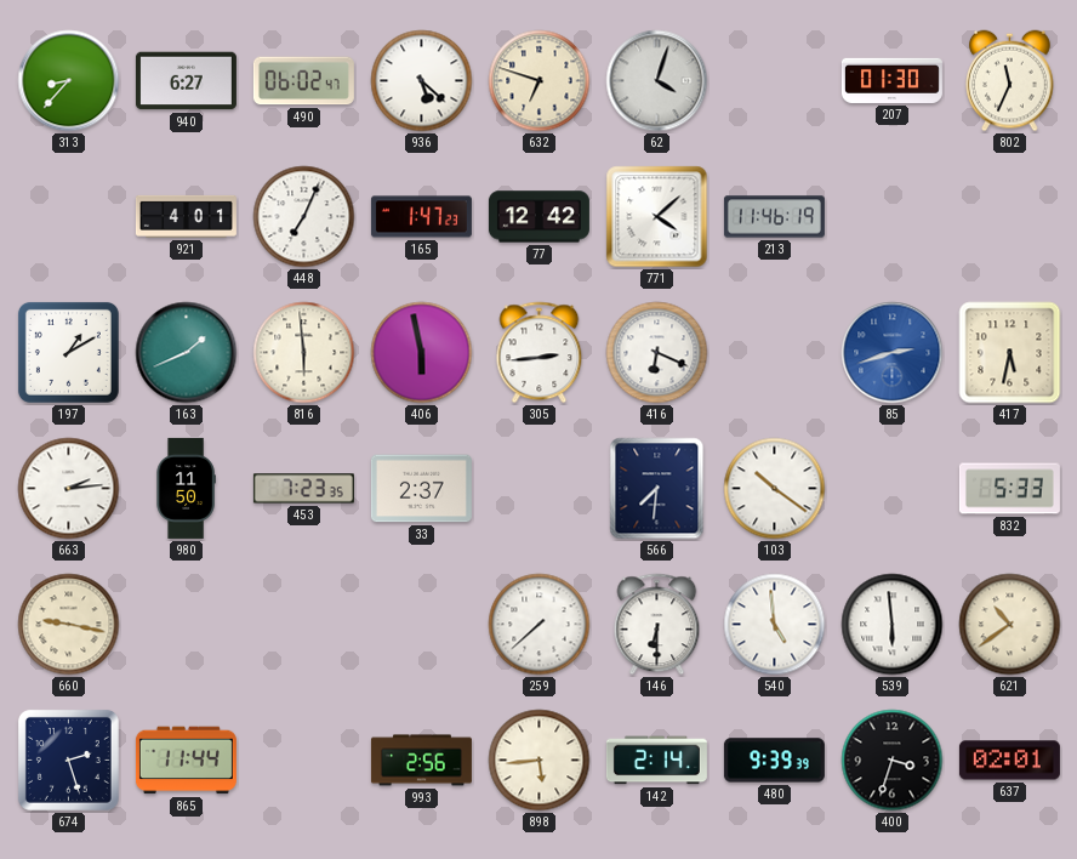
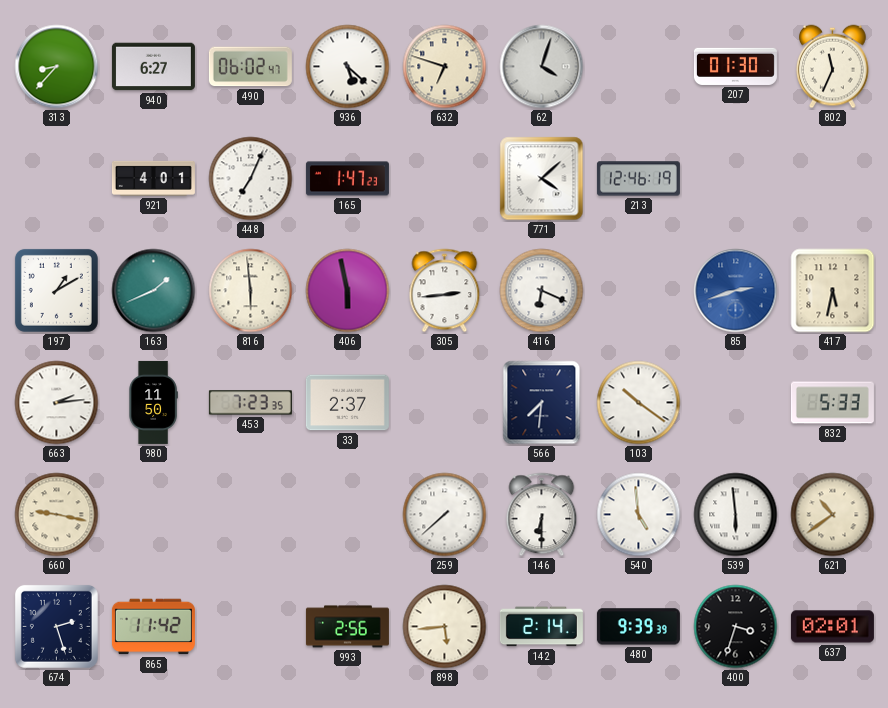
77: 12:42 -> none
213: 11:46 -> 12:46
865: 11:44 -> 11:42
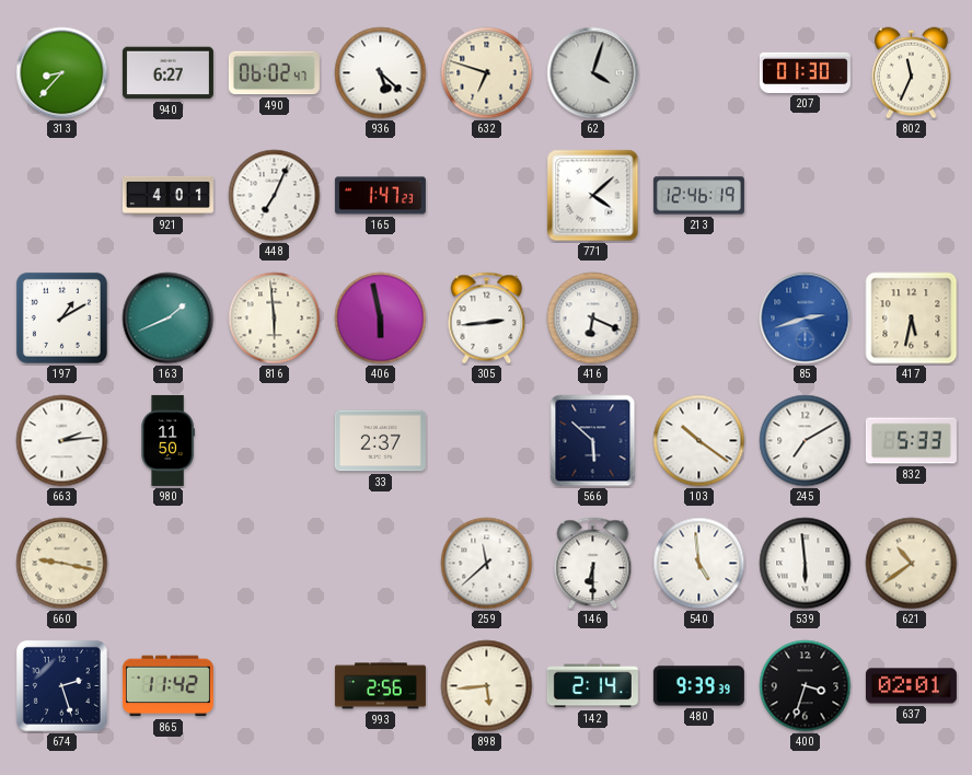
453: 7:23 -> none
566: 7:31 -> 5:52
245: none -> 7:10
259: 7:38 -> 11:38
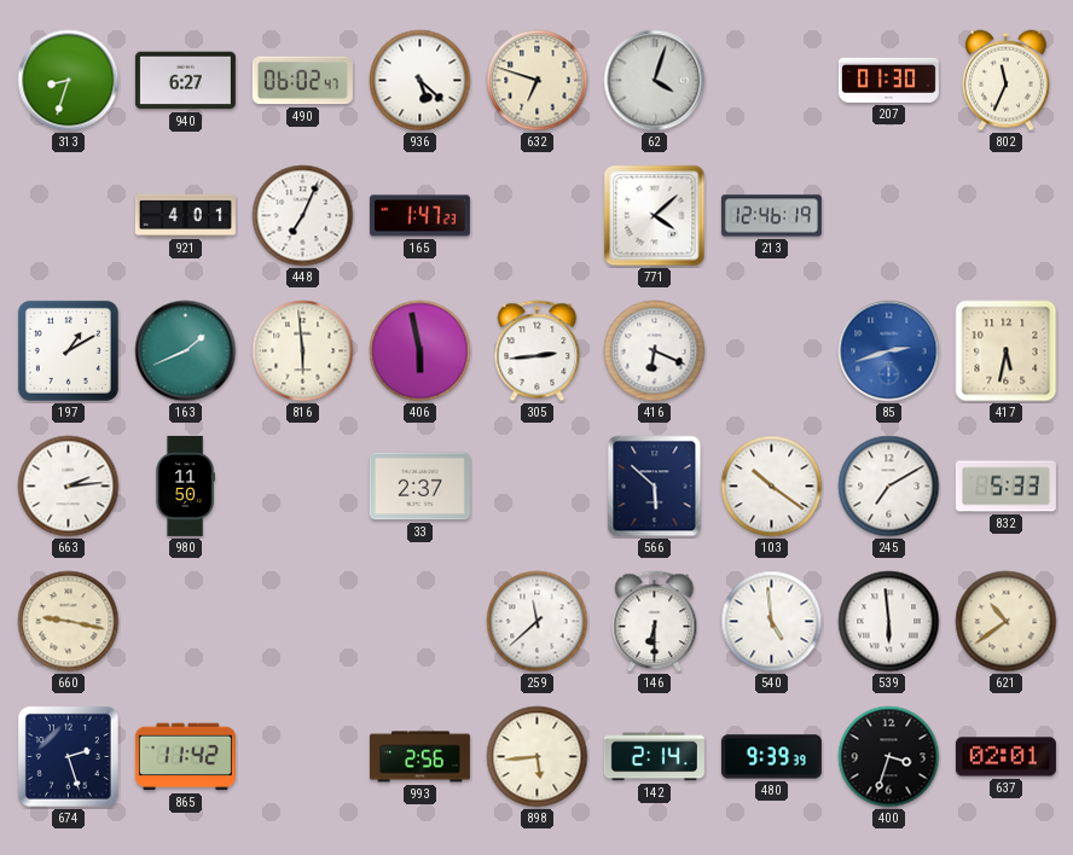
313: 8:37 -> 8:33
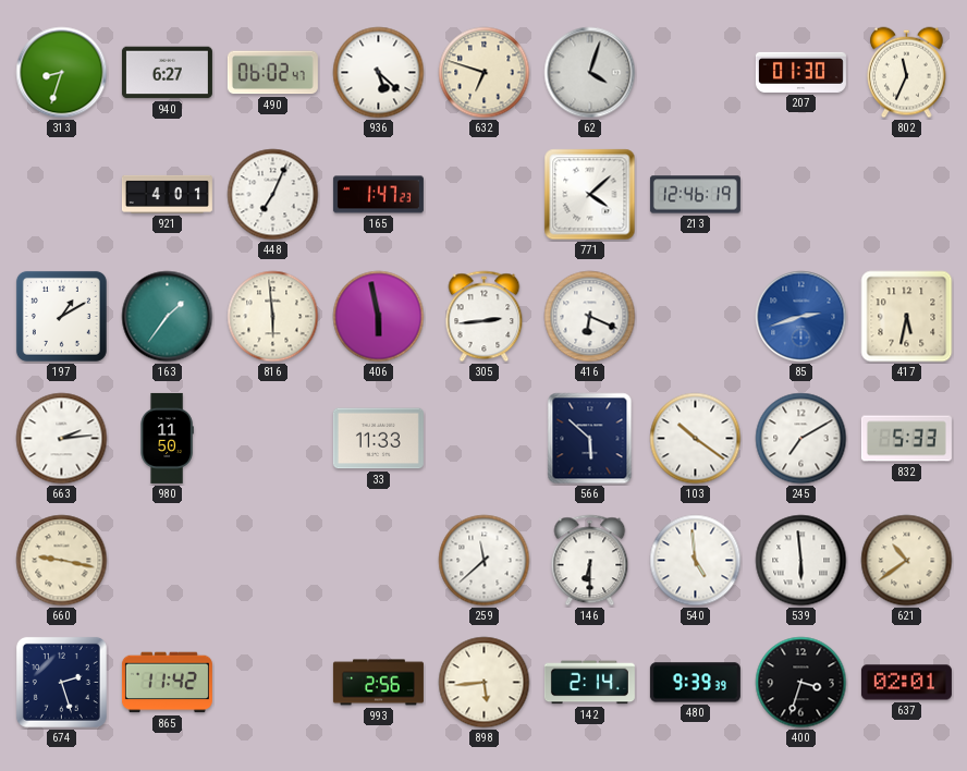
163: 1:41 -> 1:36
33: 2:37 -> 11:33
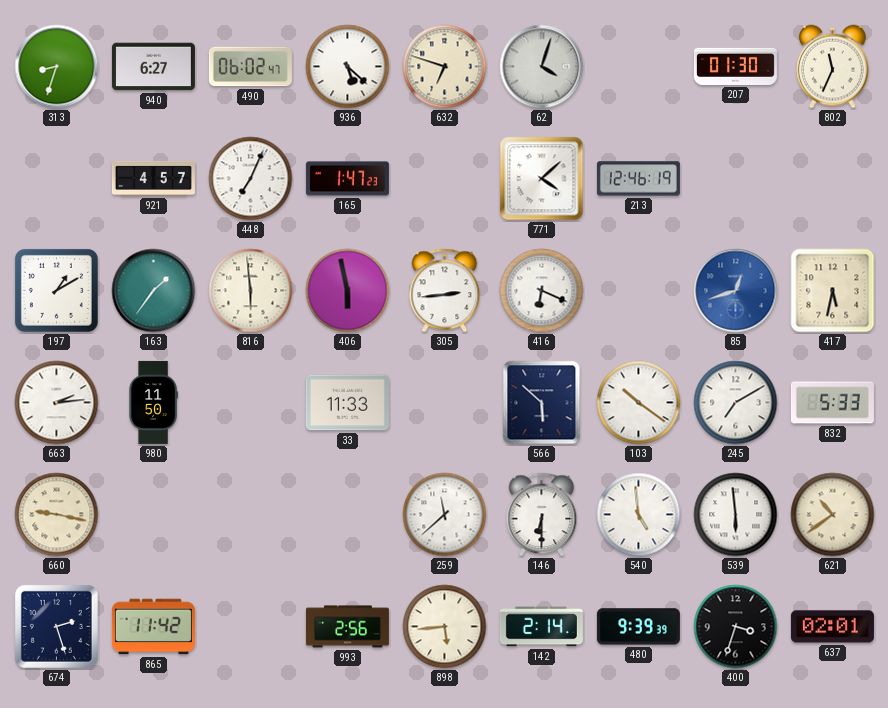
921: 4:01 -> 4:57
85: 2:42 -> 12:42
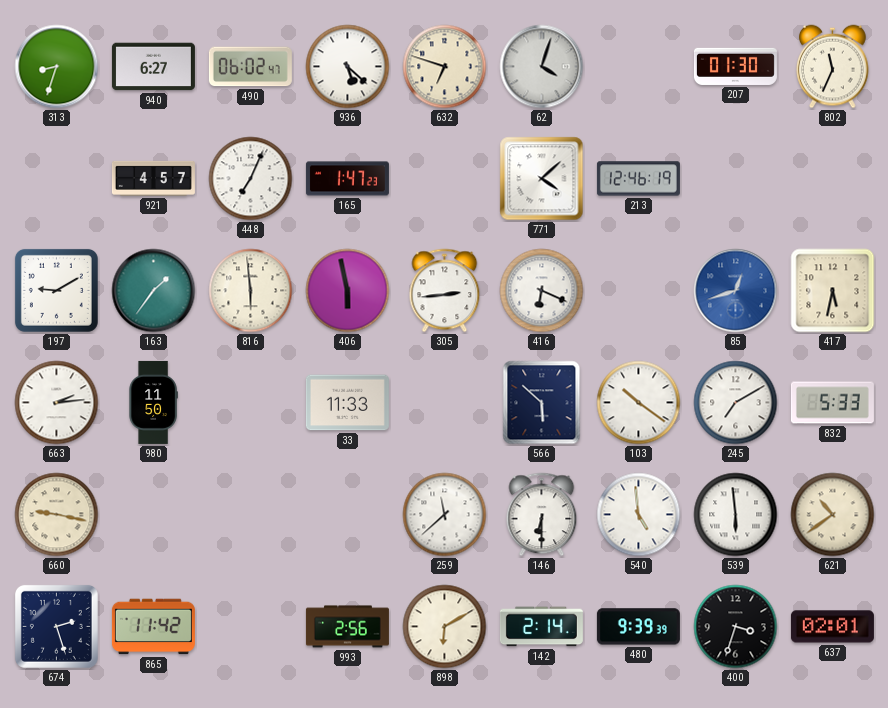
197: 1:10 -> 9:10
898: 5:44 -> 6:10
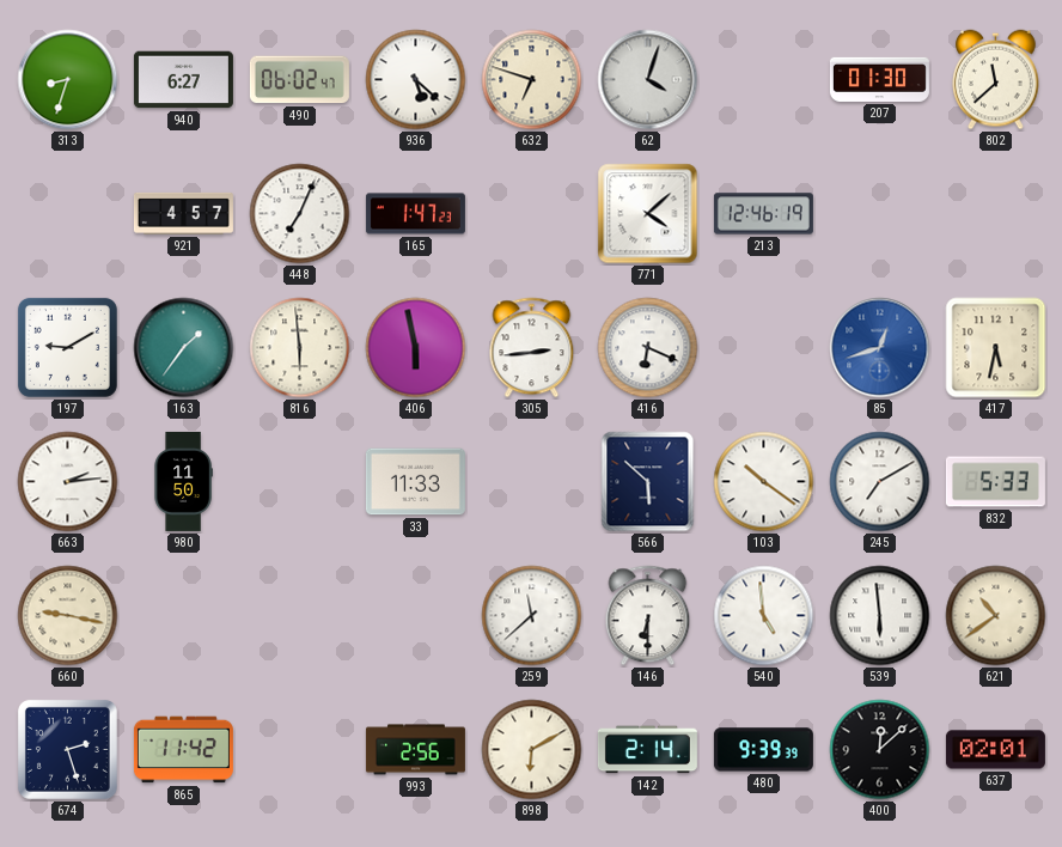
802: 11:34 -> 11:38
400: 3:33 -> 12:08
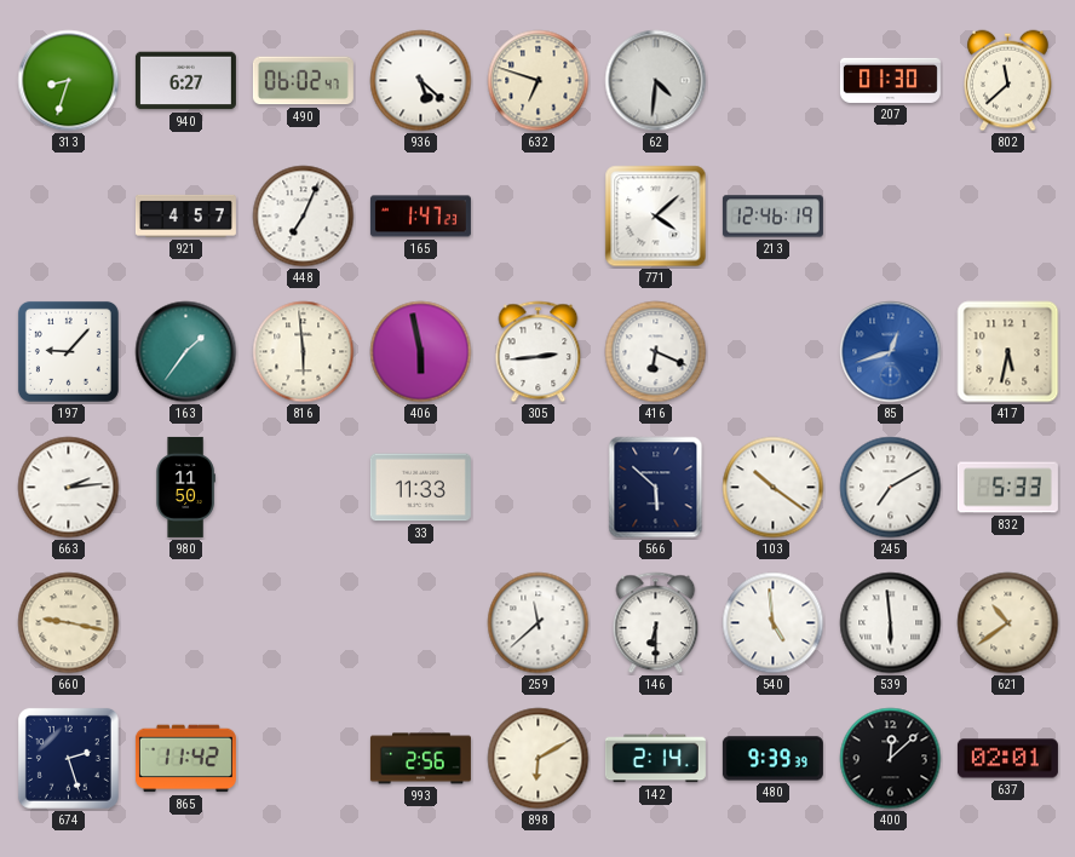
62: 4:03 -> 4:31
197: 9:10 -> 9:07
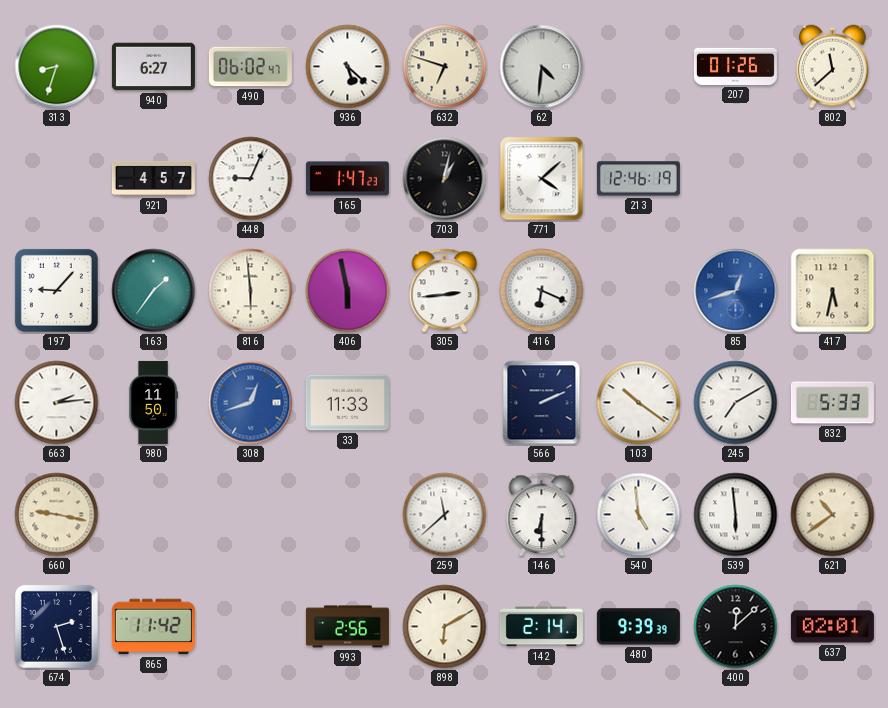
207: 01:30 -> 01:26
448: 7:04 -> 9:04
703: none -> 1:02
308: none -> 12:42
566: 5:52 -> 2:11
